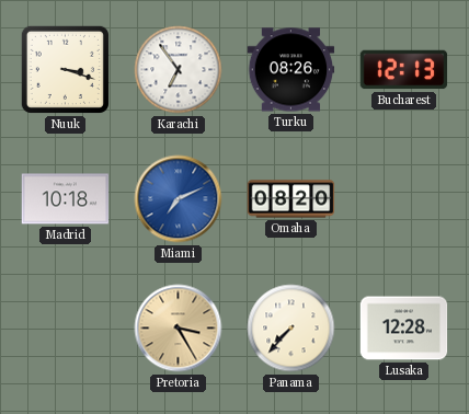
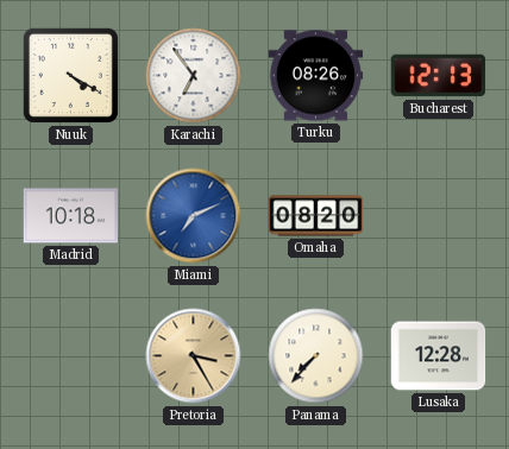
Nuuk: 3:18 -> 4:20
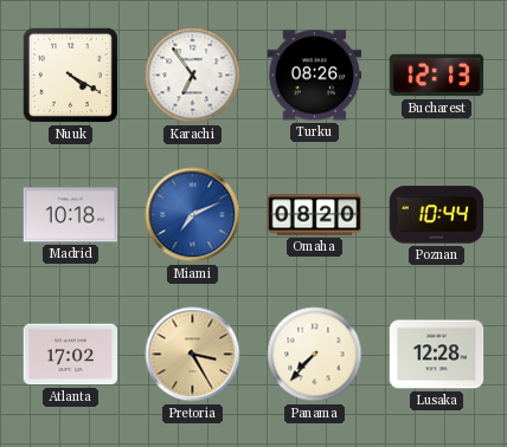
Poznan: none -> 10:44
Atlanta: none -> 17:02
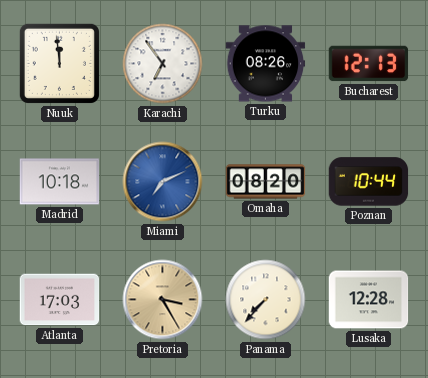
Nuuk: 4:20 -> 11:59
Atlanta: 17:02 -> 17:03
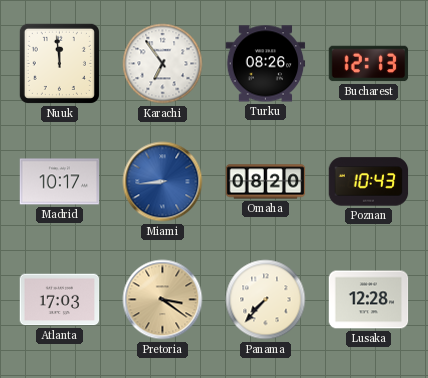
Madrid: 10:18 -> 10:17
Miami: 7:11 -> 8:44
Poznan: 10:44 -> 10:43
Pretoria: 3:25 -> 3:21
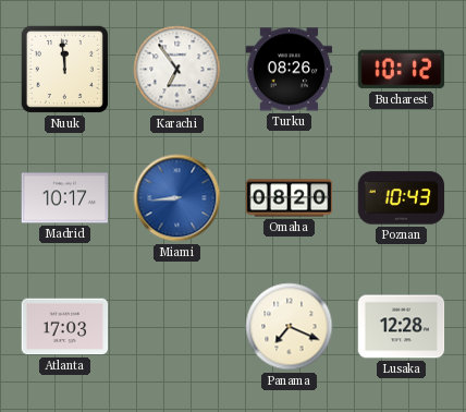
Bucharest: 12:13 -> 10:12
Pretoria: 3:21 -> none
Panama: 7:37 -> 7:19
